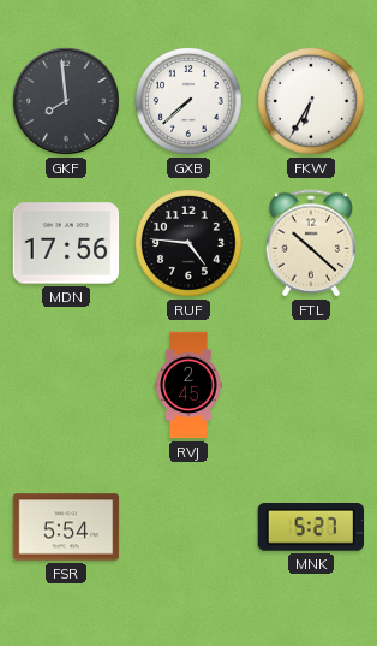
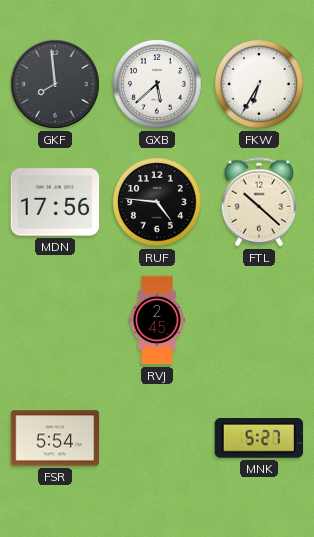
GXB: 7:38 -> 5:38
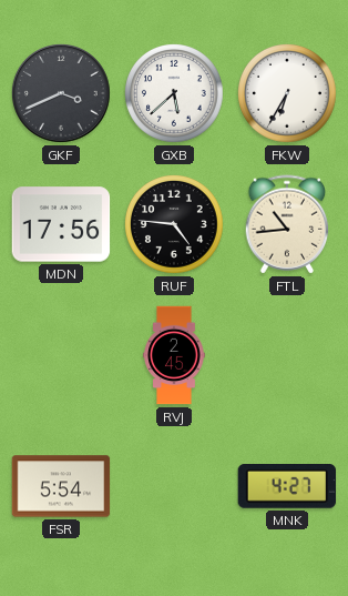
GKF: 7:59 -> 3:41
FTL: 10:22 -> 10:44
MNK: 5:27 -> 4:27
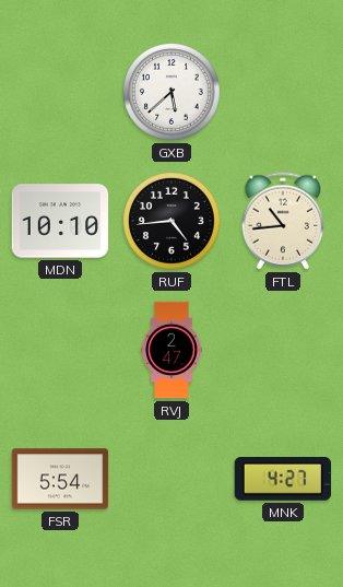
GKF: 3:41 -> none
FKW: 6:35 -> none
MDN: 17:56 -> 10:10
RUF: 4:46 -> 4:44
RVJ: 2:45 -> 2:47
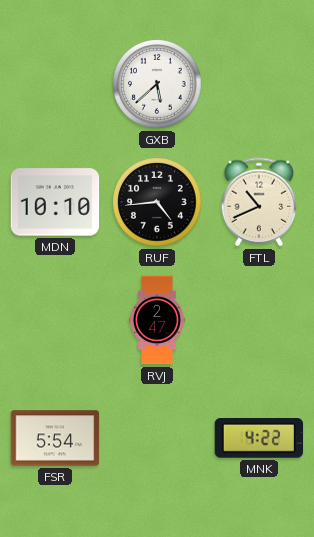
FTL: 10:44 -> 10:41
MNK: 4:27 -> 4:22
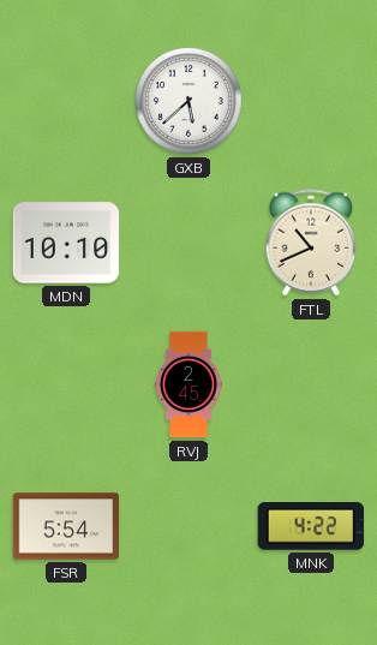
RUF: 4:44 -> none
RVJ: 2:47 -> 2:45
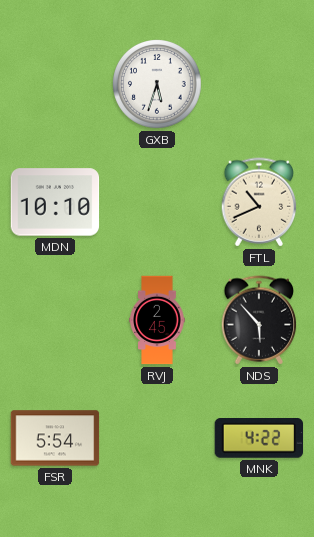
GXB: 5:38 -> 5:33
NDS: none -> 5:53
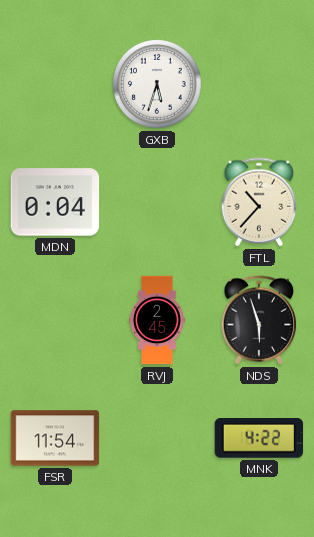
MDN: 10:10 -> 0:04
FTL: 10:41 -> 10:37
NDS: 5:53 -> 5:57
FSR: 5:54 -> 11:54
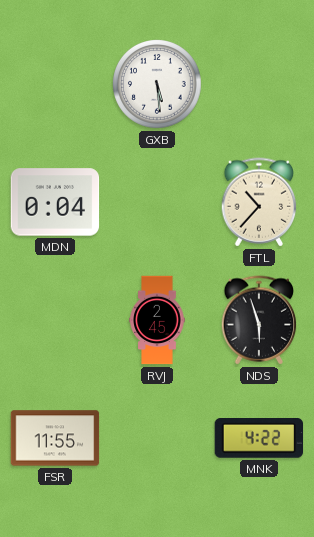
GXB: 5:33 -> 5:29
FSR: 11:54 -> 11:55
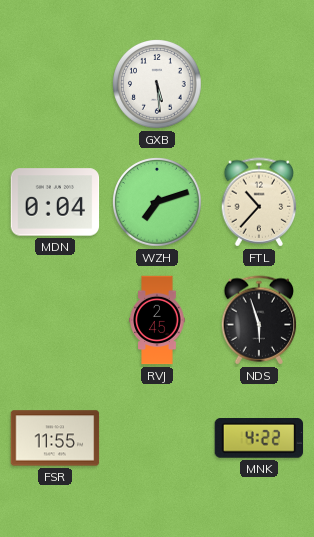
WZH: none -> 7:12
